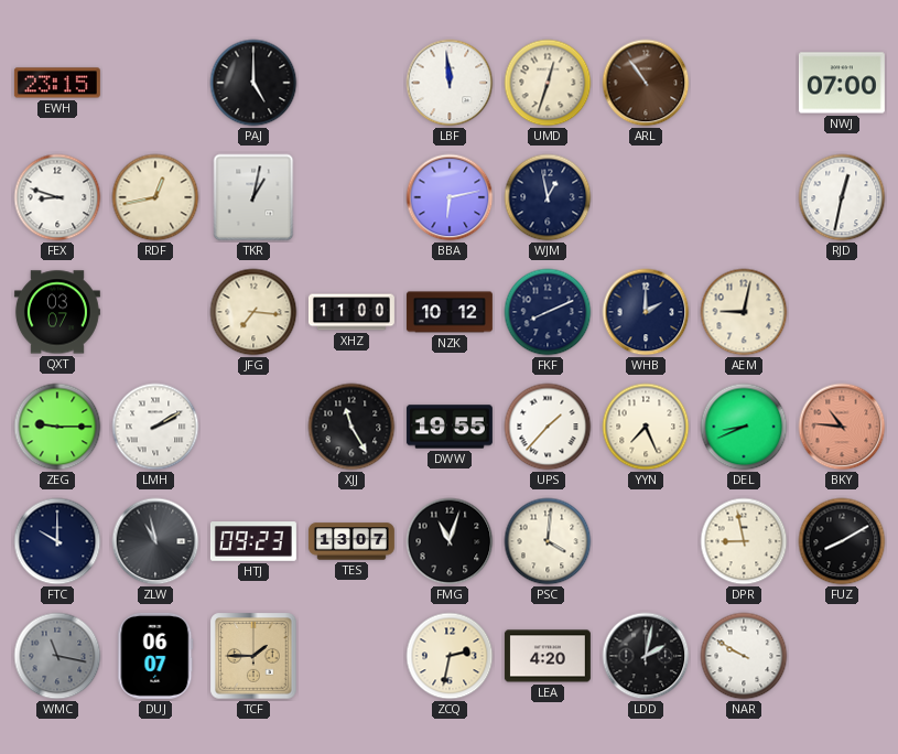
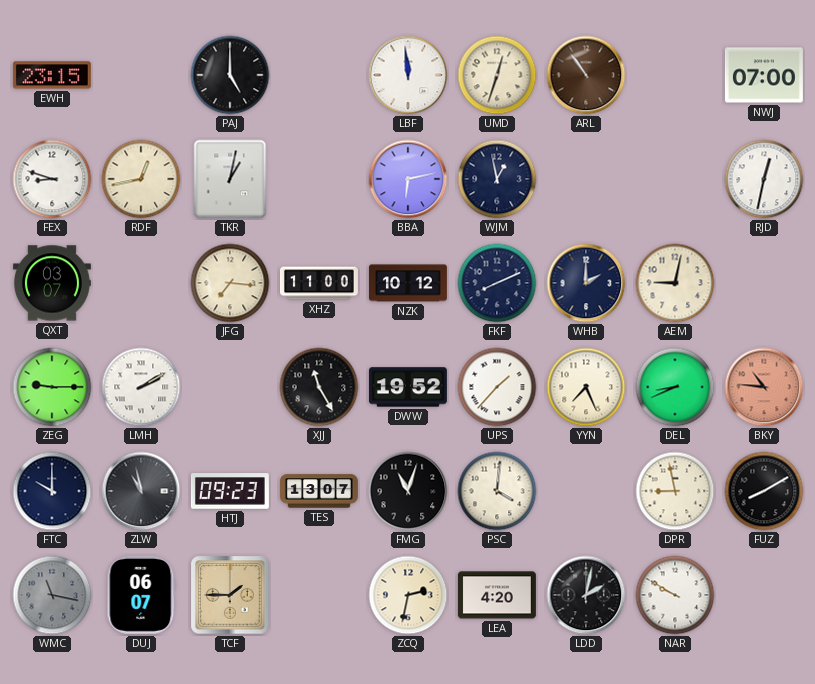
DWW: 19:55 -> 19:52
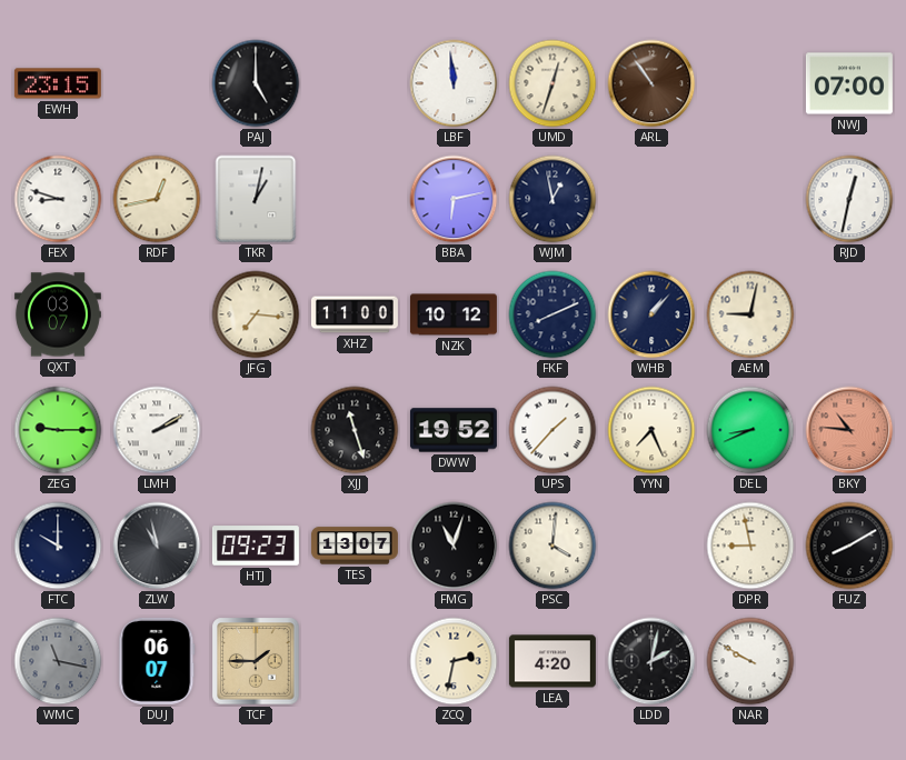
WHB: 2:00 -> 1:07
XJJ: 11:25 -> 11:27
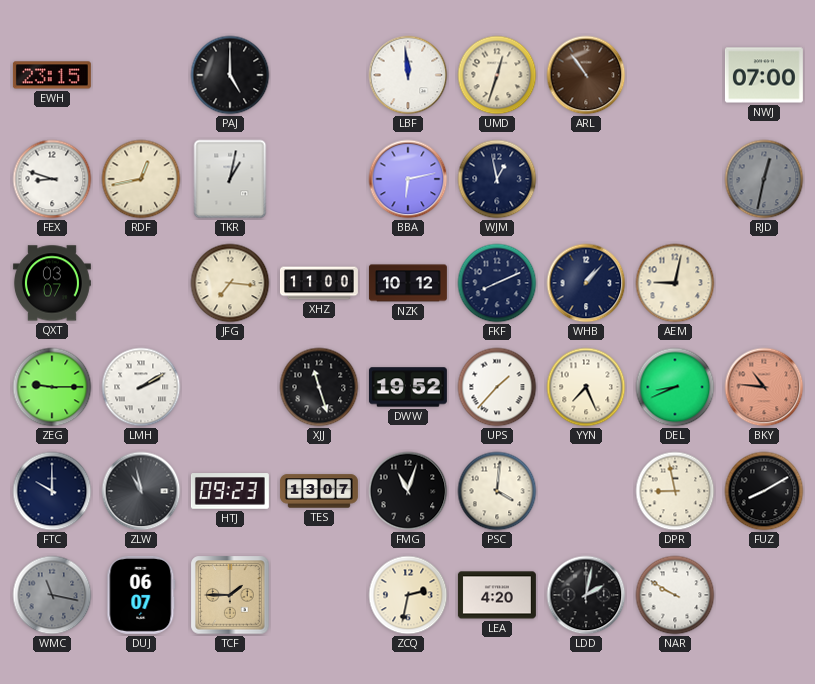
RJD dial: white -> grey
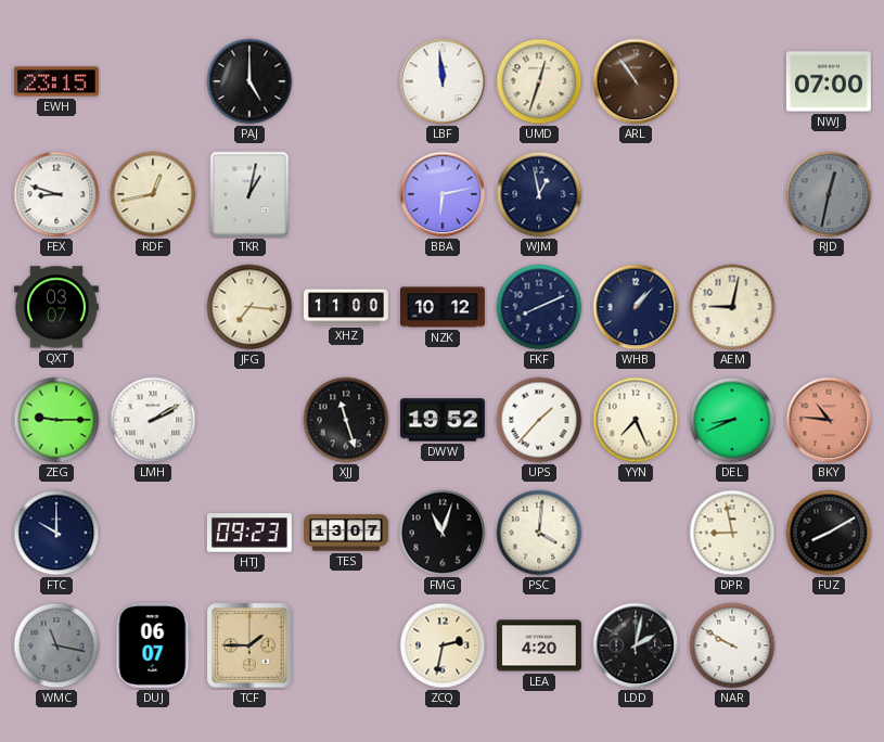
ZLW: 10:58 -> none
